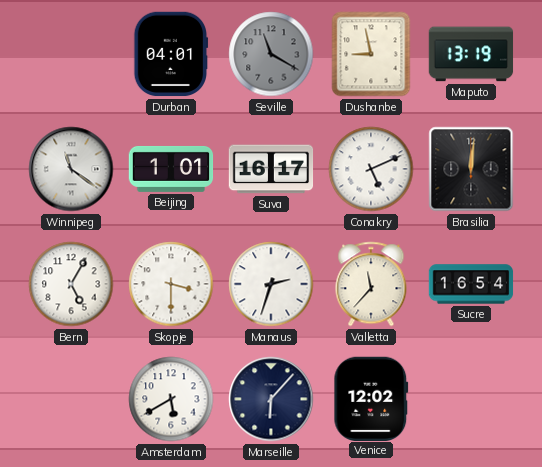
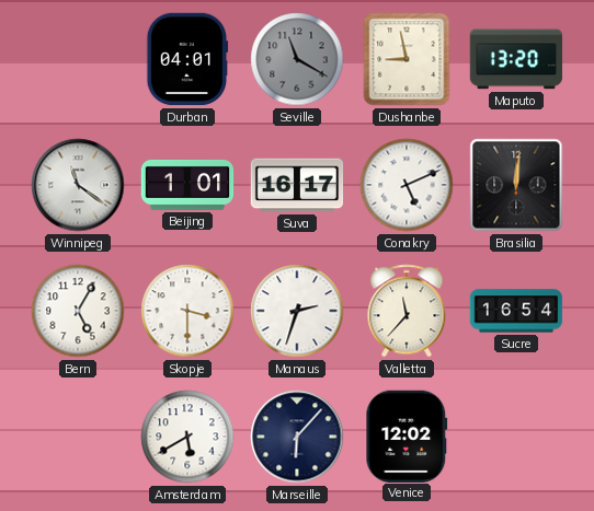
Maputo: 13:19 -> 13:20
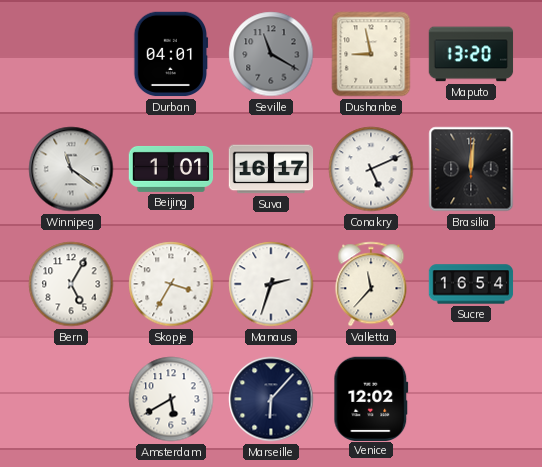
Skopje: 3:30 -> 3:35
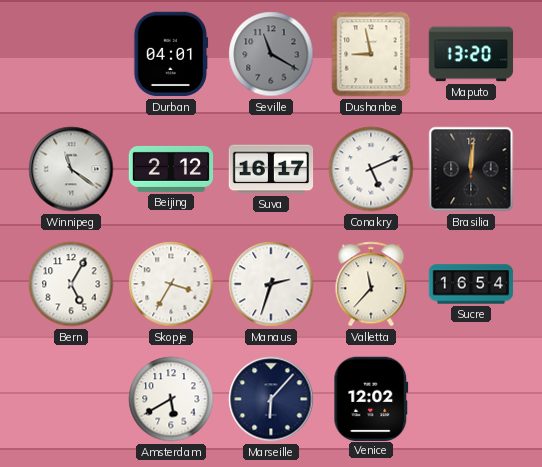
Beijing: 1:01 -> 2:12
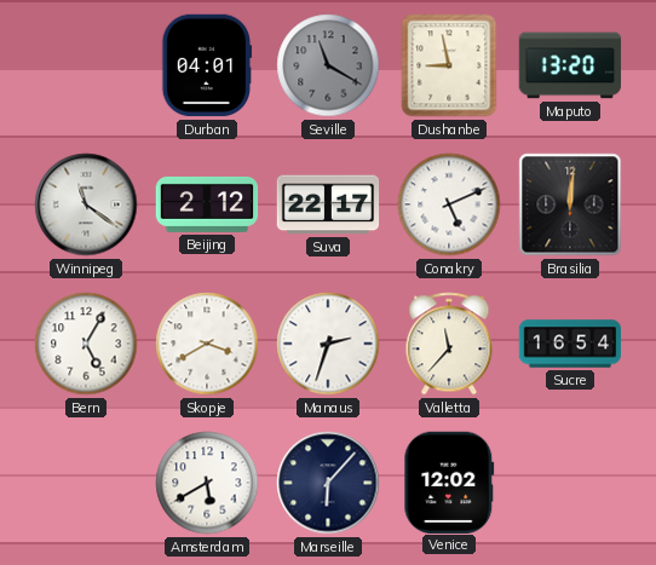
Suva: 16:17 -> 22:17
Skopje: 3:35 -> 3:40
